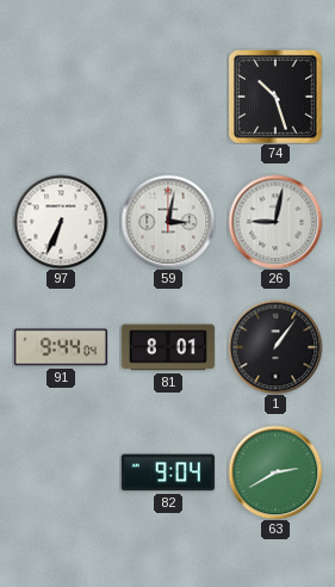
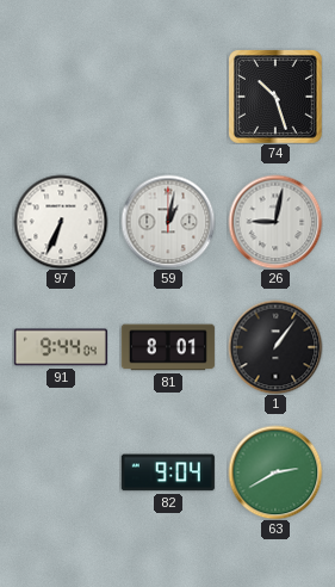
59: 3:02 -> 1:02
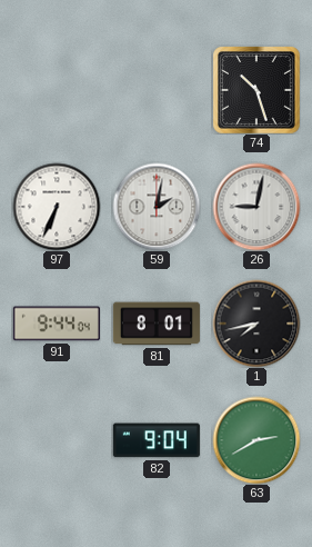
59: 1:02 -> 2:02
1: 1:06 -> 7:43
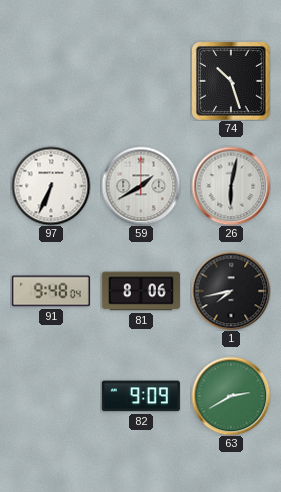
59: 2:02 -> 1:40
26: 9:02 -> 6:02
91: 9:44 -> 9:48
81: 8:01 -> 8:06
82: 9:04 -> 9:09
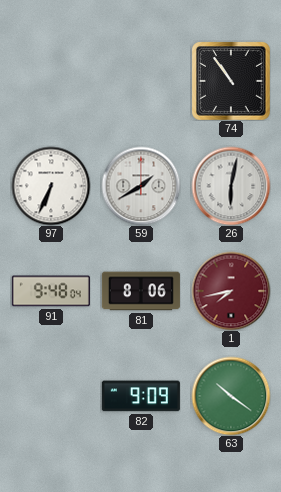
74: 10:27 -> 10:54
1 dial: black -> burgundy
63: 2:40 -> 10:21
